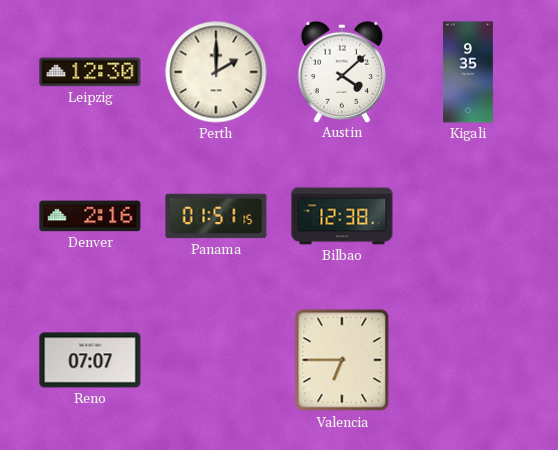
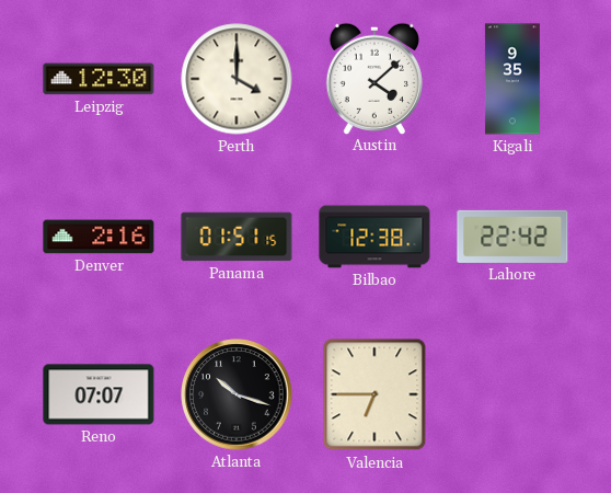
Perth: 2:00 -> 4:00
Lahore: none -> 22:42
Atlanta: none -> 10:18
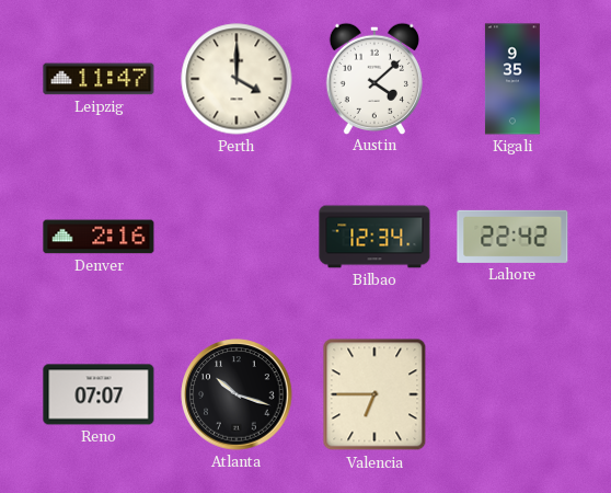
Leipzig: 12:30 -> 11:47
Panama: 01:51 -> none
Bilbao: 12:38 -> 12:34
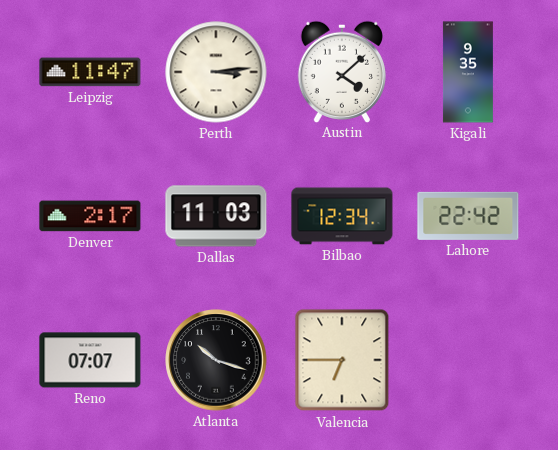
Perth: 4:00 -> 3:14
Denver: 2:16 -> 2:17
Dallas: none -> 11:03
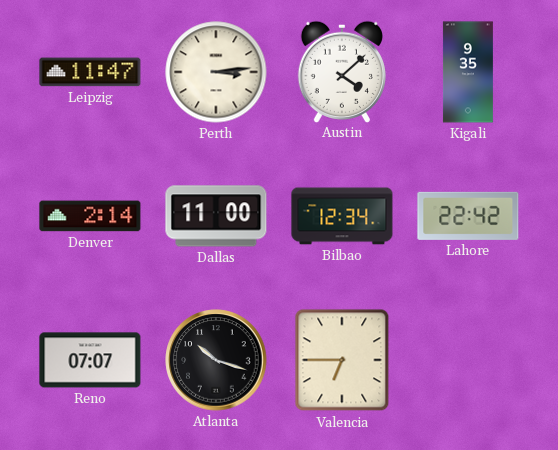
Denver: 2:17 -> 2:14
Dallas: 11:03 -> 11:00
